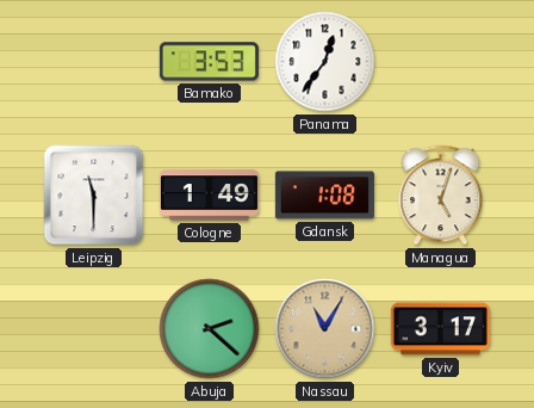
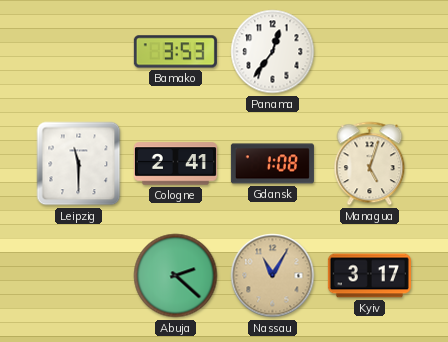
Cologne: 1:49 -> 2:41
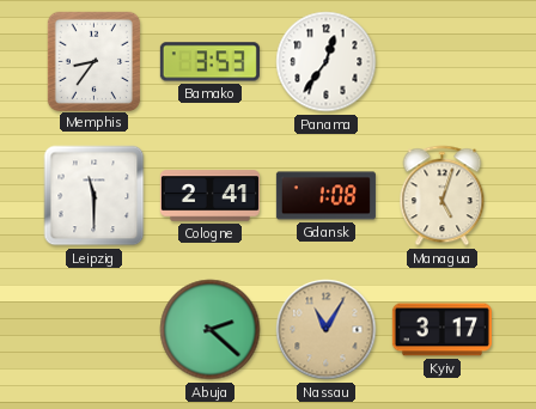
Memphis: none -> 8:36
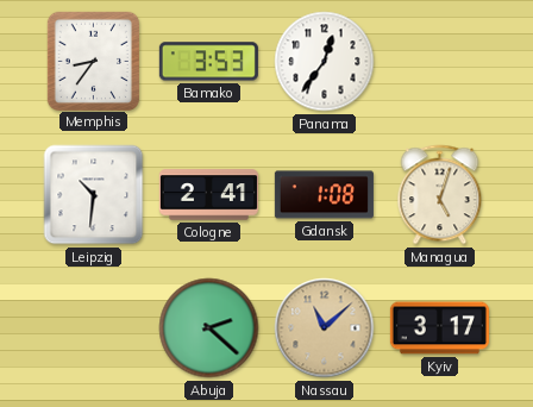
Leipzig: 11:30 -> 10:31
Nassau: 11:05 -> 11:08
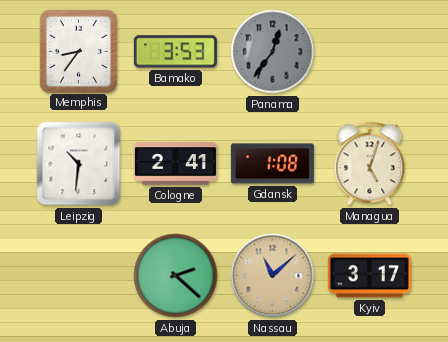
Panama dial: white -> grey
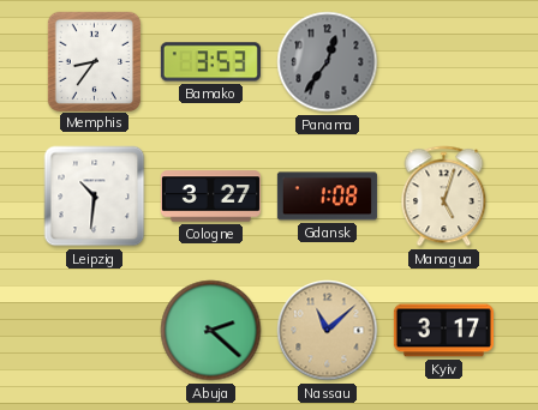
Cologne: 2:41 -> 3:27
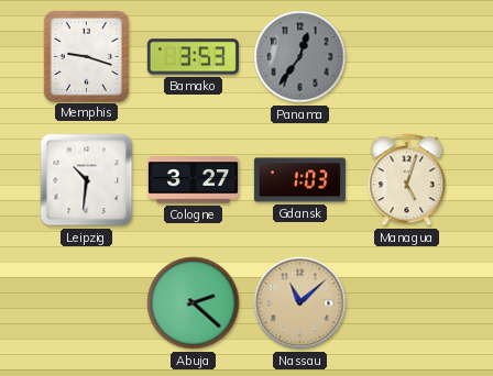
Memphis: 8:36 -> 9:18
Gdansk: 1:08 -> 1:03
Kyiv: 3:17 -> none
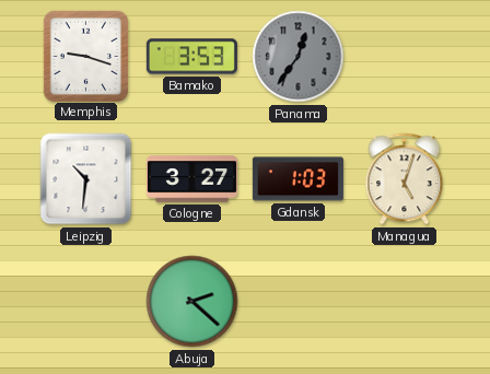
Nassau: 11:08 -> none
